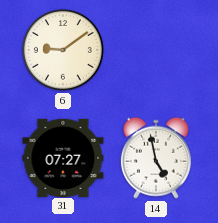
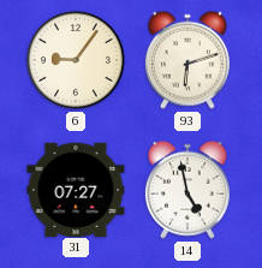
6: 9:09 -> 9:06
93: none -> 6:12
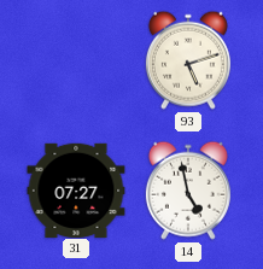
6: 9:06 -> none
93: 6:12 -> 5:12
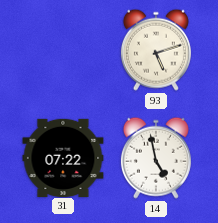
31: 07:27 -> 07:22
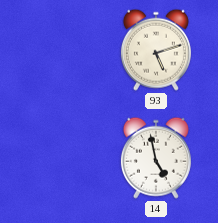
31: 07:22 -> none
